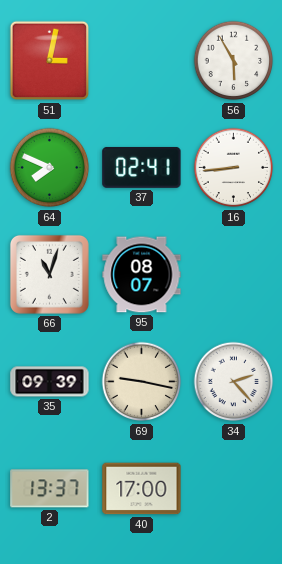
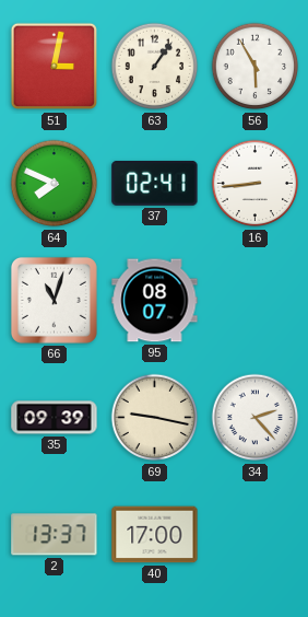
63: none -> 1:06
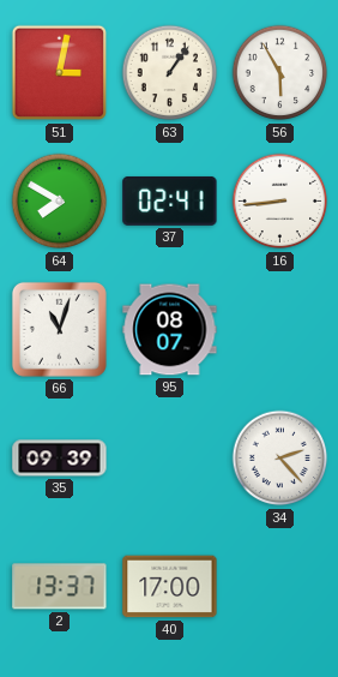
64: 7:49 -> 7:50
69: 9:17 -> none
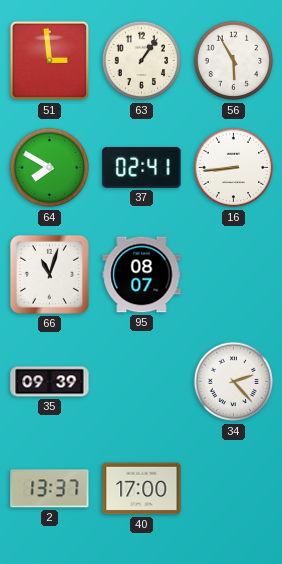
51: 3:02 -> 2:59
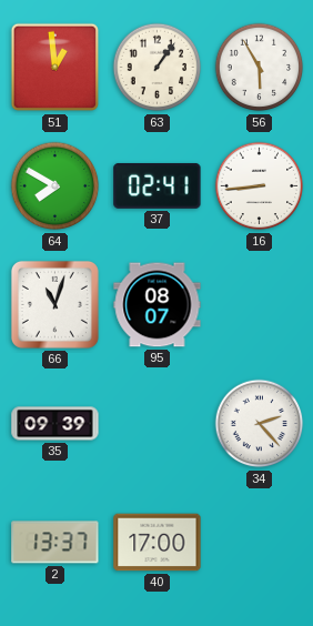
51: 2:59 -> 12:59
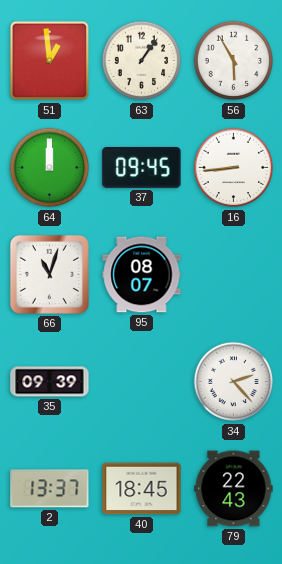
64: 7:50 -> 12:00
37: 02:41 -> 09:45
40: 17:00 -> 18:45
79: none -> 22:43
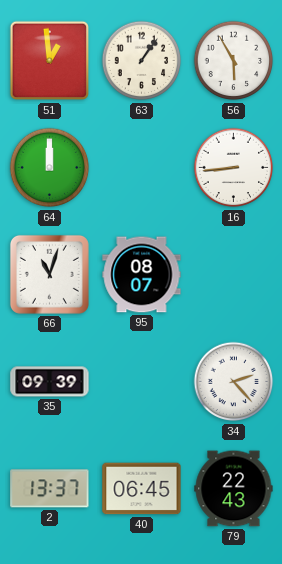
37: 09:45 -> none
40: 18:45 -> 06:45
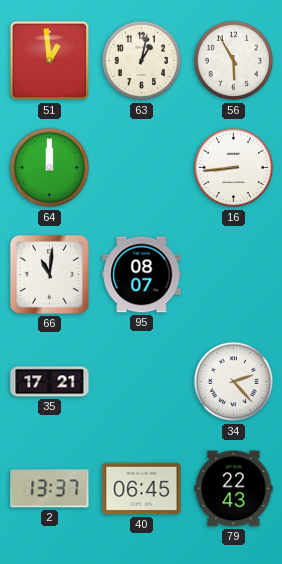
63: 1:06 -> 1:02
66: 11:03 -> 11:01
35: 09:39 -> 17:21
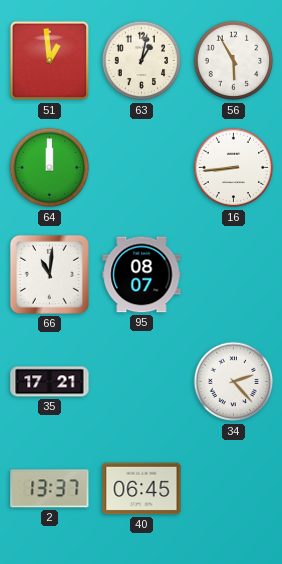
79: 22:43 -> none
